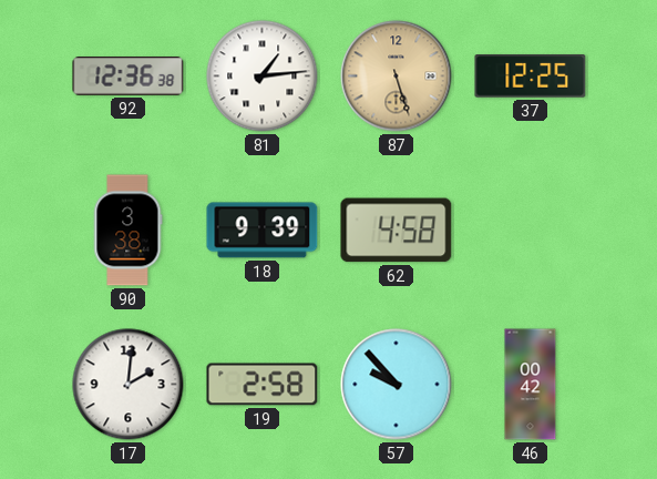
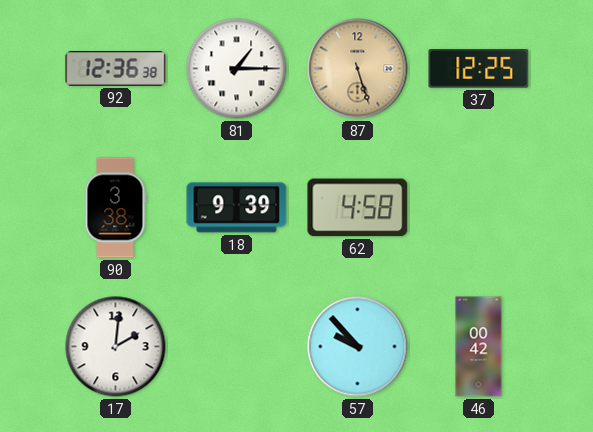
81: 1:14 -> 1:15
19: 2:58 -> none
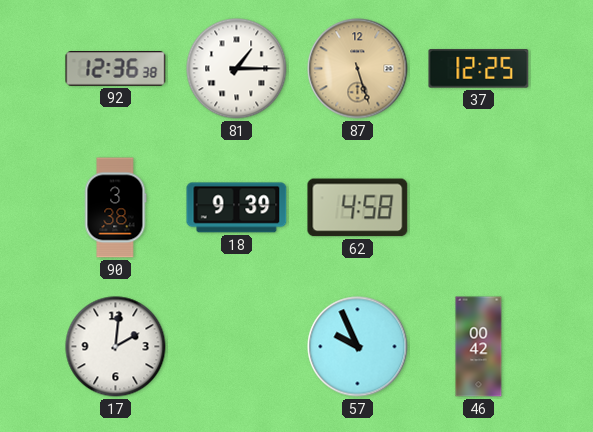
57: 9:53 -> 9:56
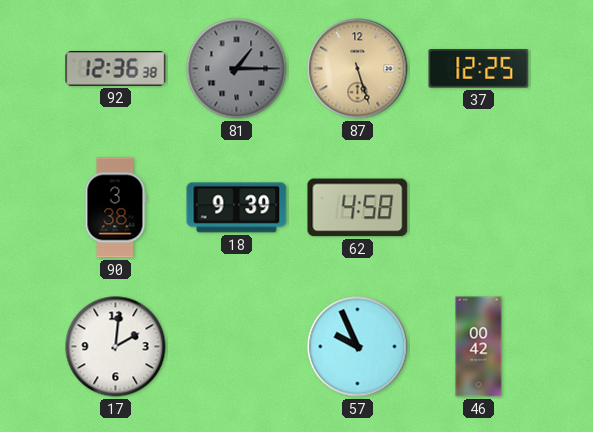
81 dial: white -> grey
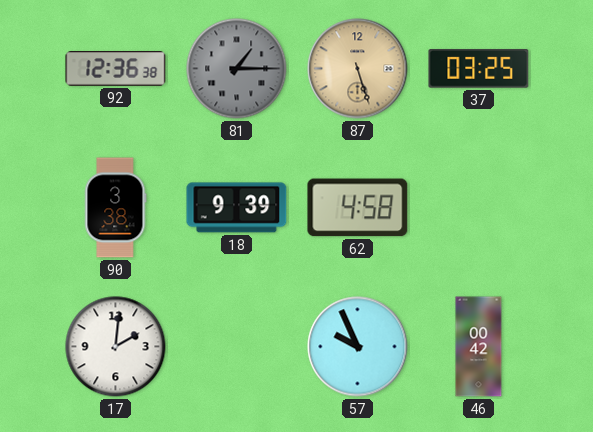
37: 12:25 -> 03:25
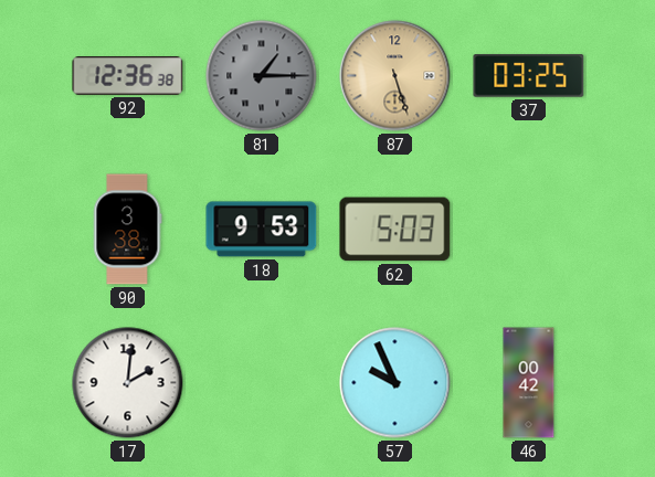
18: 9:39 -> 9:53
62: 4:58 -> 5:03
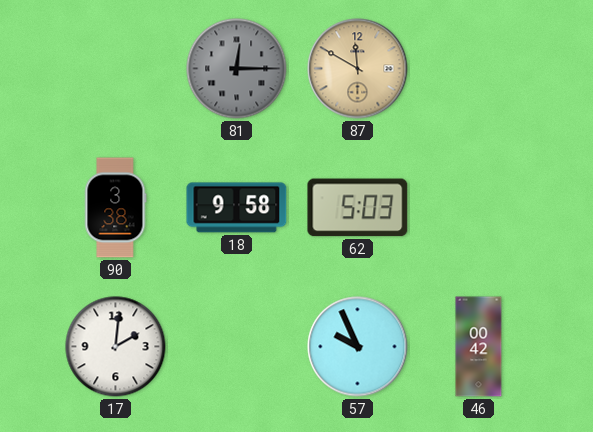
92: 12:36 -> none
81: 1:15 -> 12:15
87: 5:27 -> 11:50
37: 03:25 -> none
18: 9:53 -> 9:58
